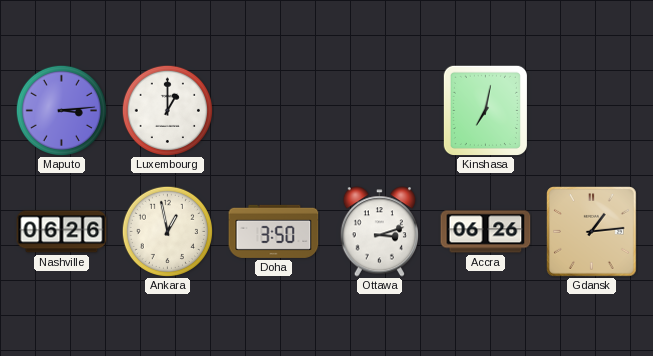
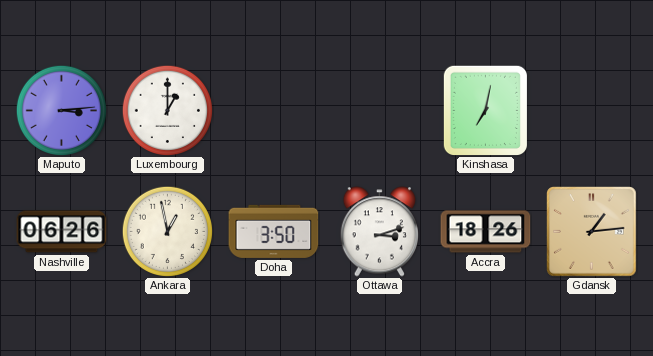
Accra: 06:26 -> 18:26
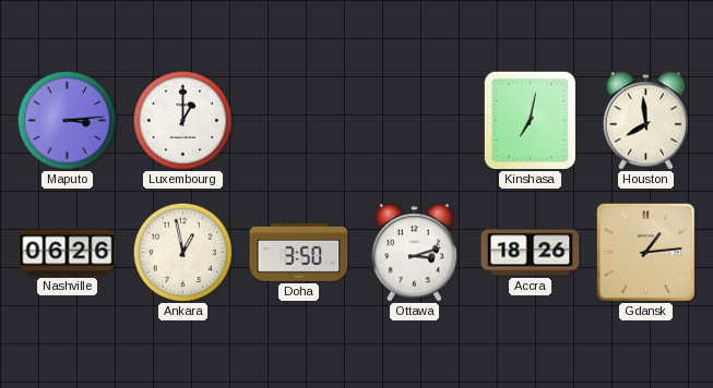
Houston: none -> 7:59
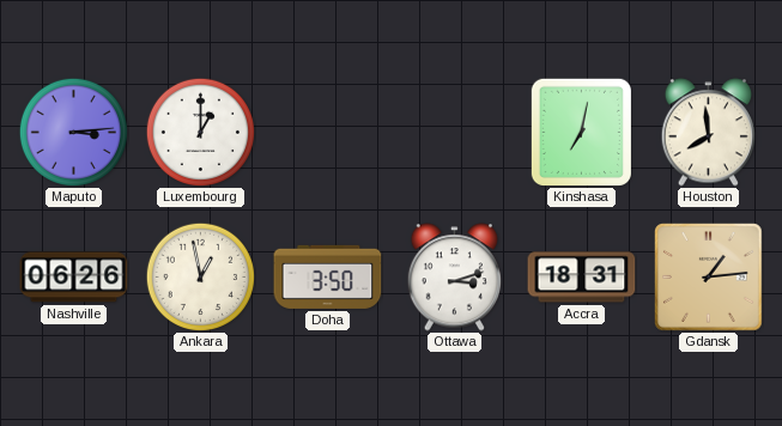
Accra: 18:26 -> 18:31
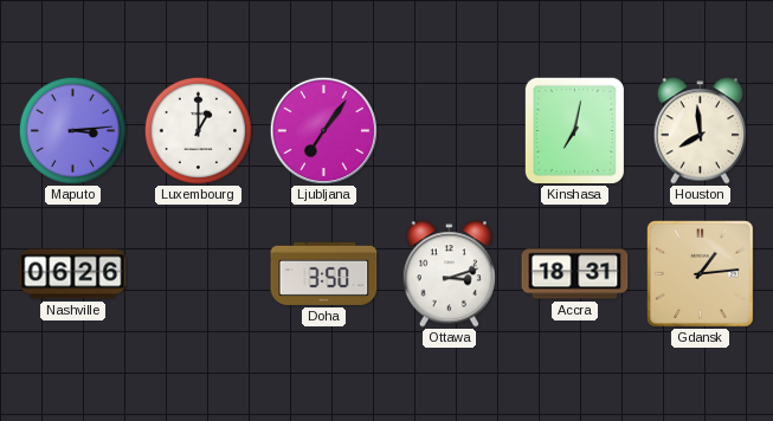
Ljubljana: none -> 7:06
Ankara: 12:58 -> none
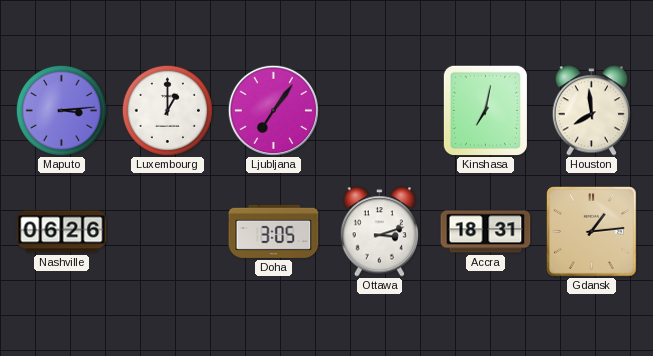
Doha: 3:50 -> 3:05
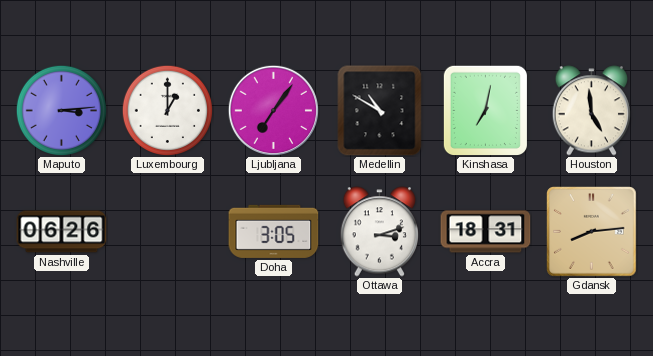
Medellin: none -> 10:50
Houston: 7:59 -> 4:59
Gdansk: 1:14 -> 8:14
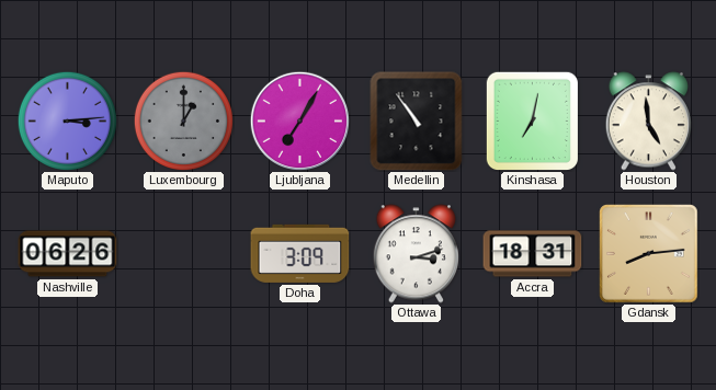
Luxembourg dial: white -> grey
Ljubljana: 7:06 -> 7:05
Medellin: 10:50 -> 10:54
Doha: 3:05 -> 3:09
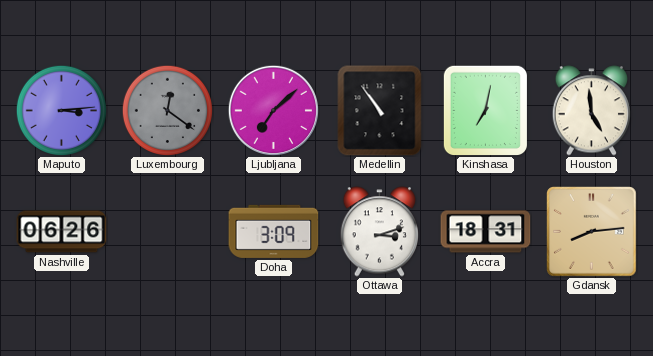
Luxembourg: 1:00 -> 12:21
Ljubljana: 7:05 -> 7:08
